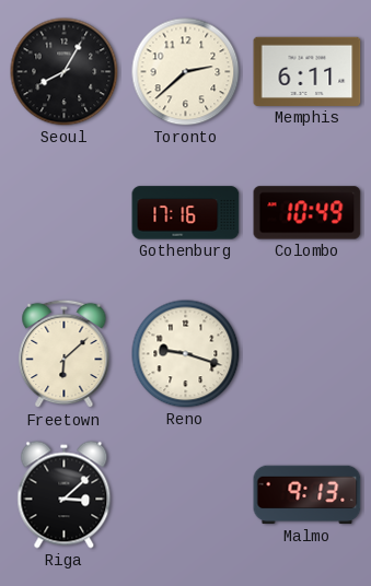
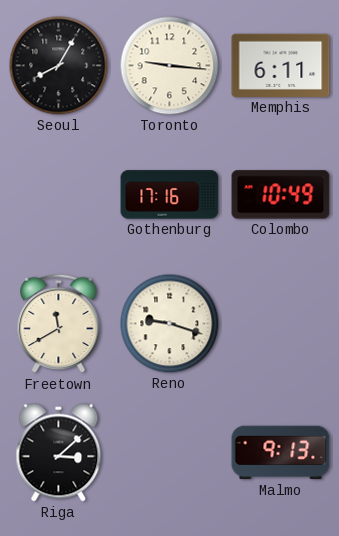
Toronto: 2:38 -> 9:16
Freetown: 6:08 -> 11:40
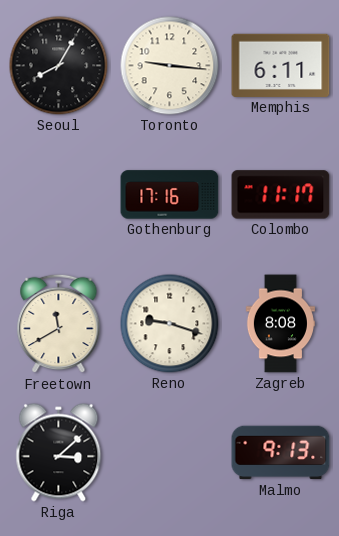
Colombo: 10:49 -> 11:17
Zagreb: none -> 8:08
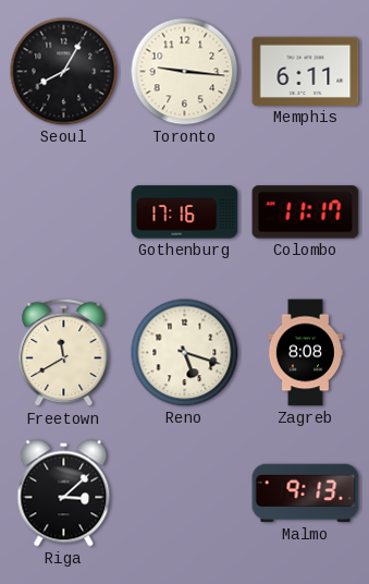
Reno: 9:18 -> 5:18
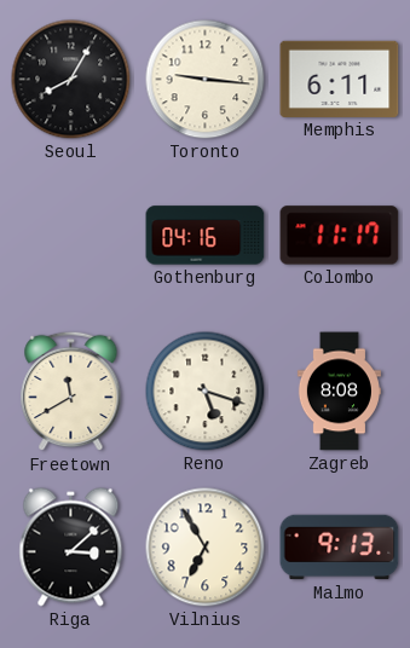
Gothenburg: 17:16 -> 04:16
Vilnius: none -> 6:55
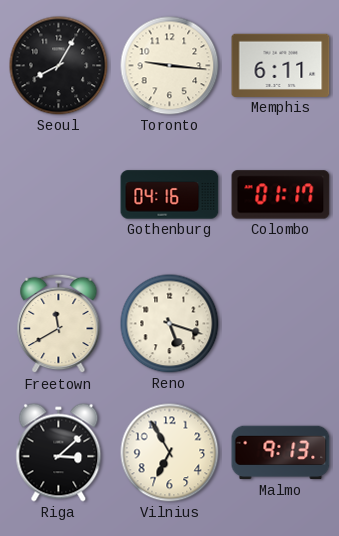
Colombo: 11:17 -> 01:17
Zagreb: 8:08 -> none
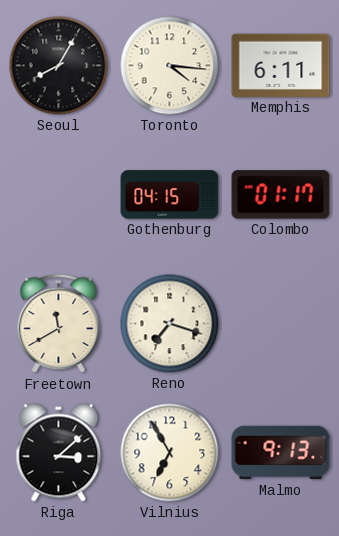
Toronto: 9:16 -> 4:16
Gothenburg: 04:16 -> 04:15
Reno: 5:18 -> 7:18
